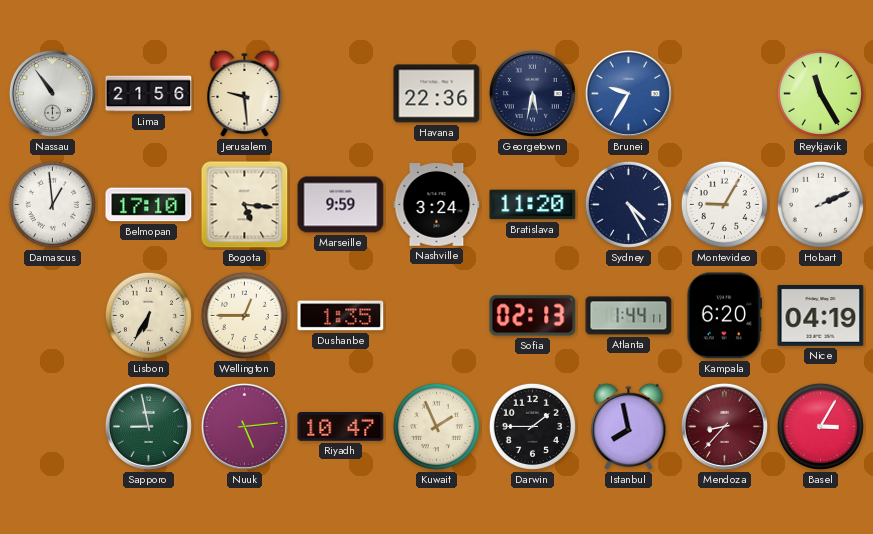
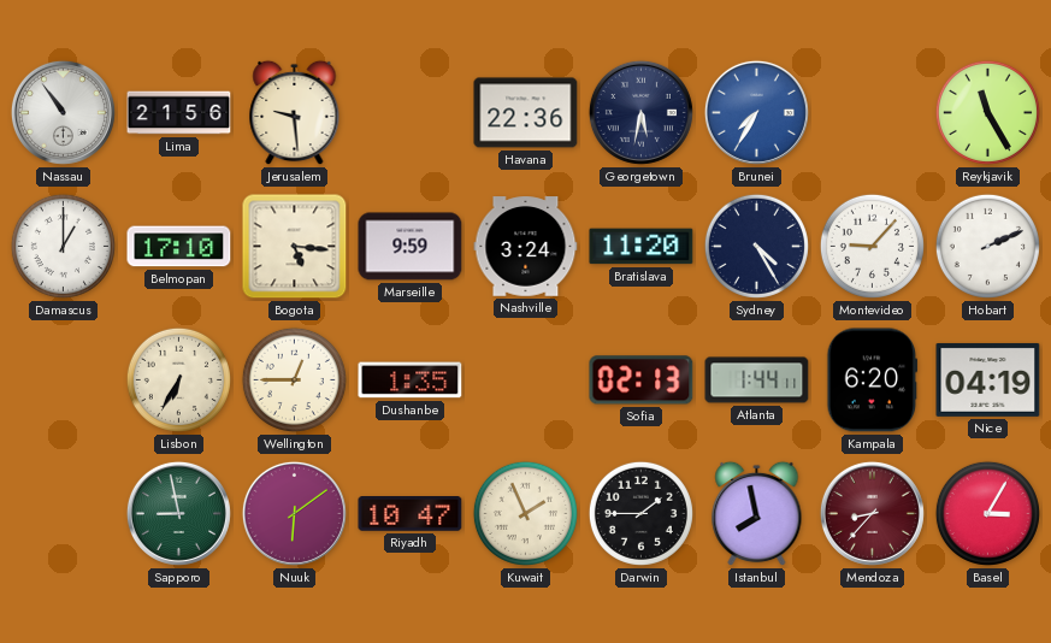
Brunei: 9:35 -> 7:35
Damascus: 12:59 -> 1:00
Montevideo: 9:05 -> 9:07
Nuuk: 5:14 -> 6:09
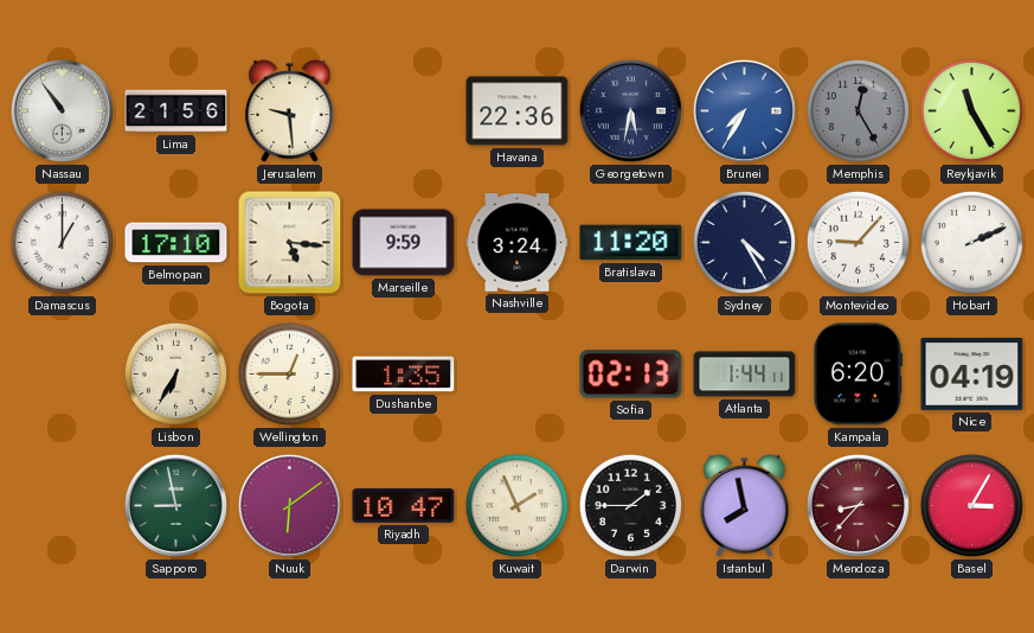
Memphis: none -> 12:25
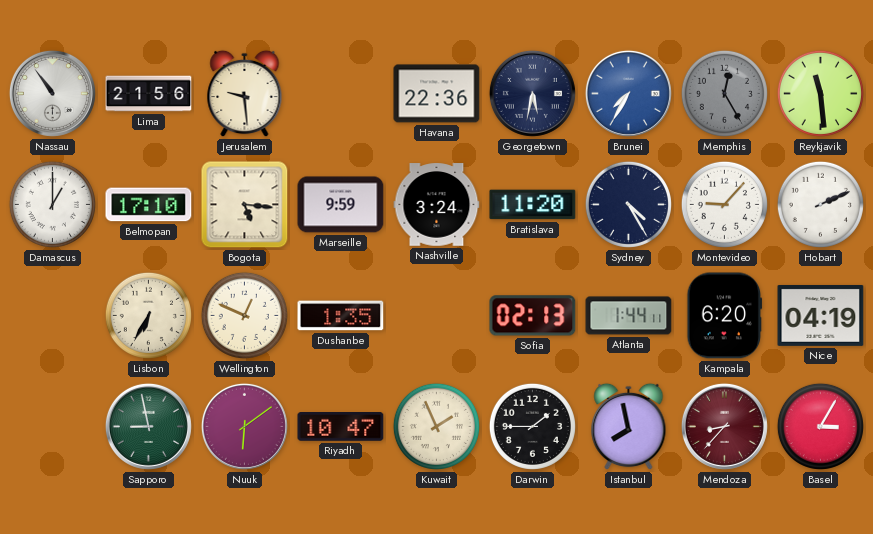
Reykjavik: 11:25 -> 11:29
Wellington: 12:45 -> 12:49
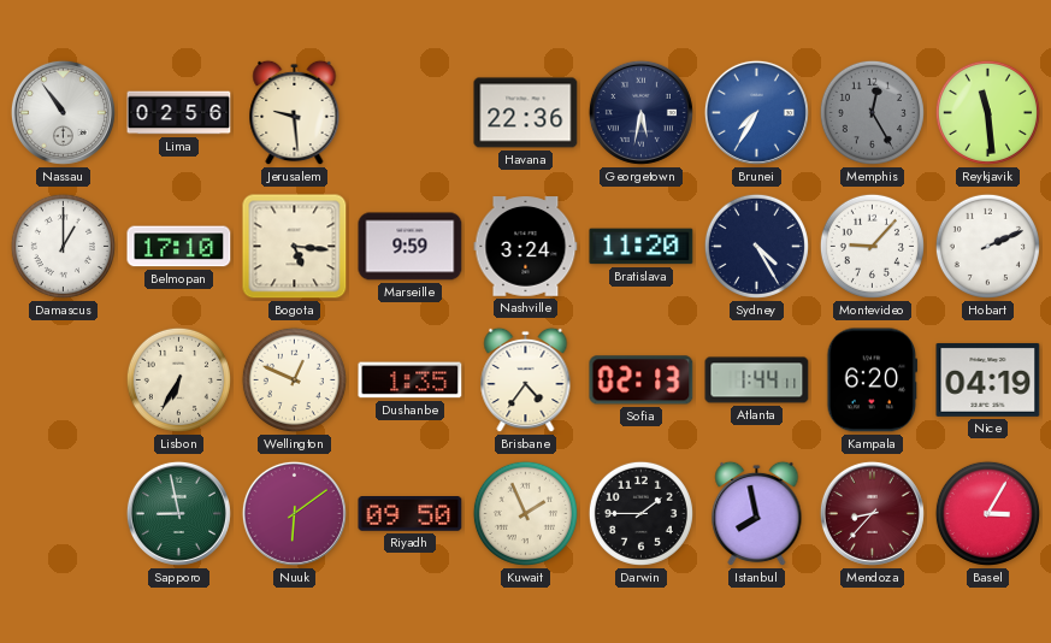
Lima: 21:56 -> 02:56
Brisbane: none -> 4:36
Riyadh: 10:47 -> 09:50
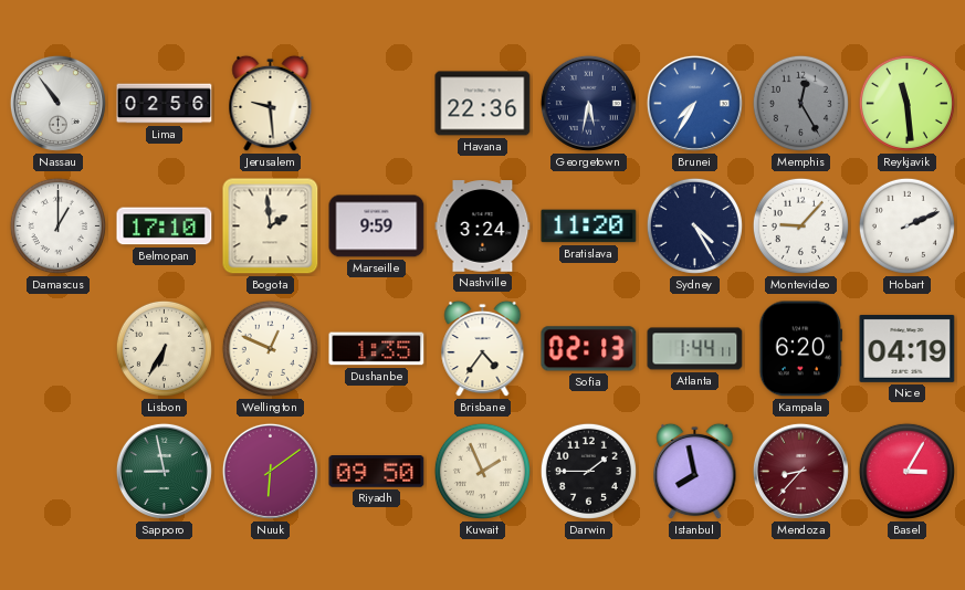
Bogota: 5:16 -> 1:59
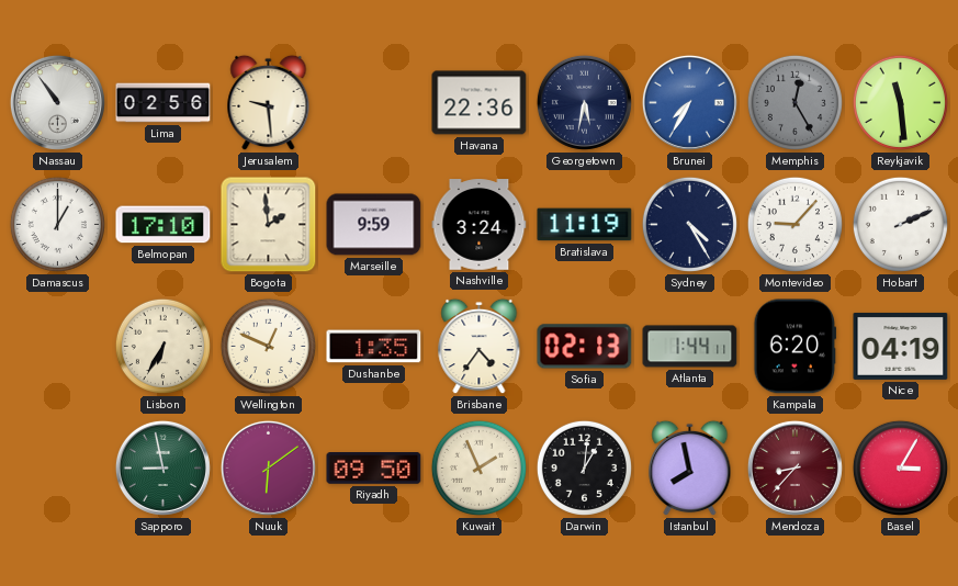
Bratislava: 11:20 -> 11:19
Darwin: 1:45 -> 1:01
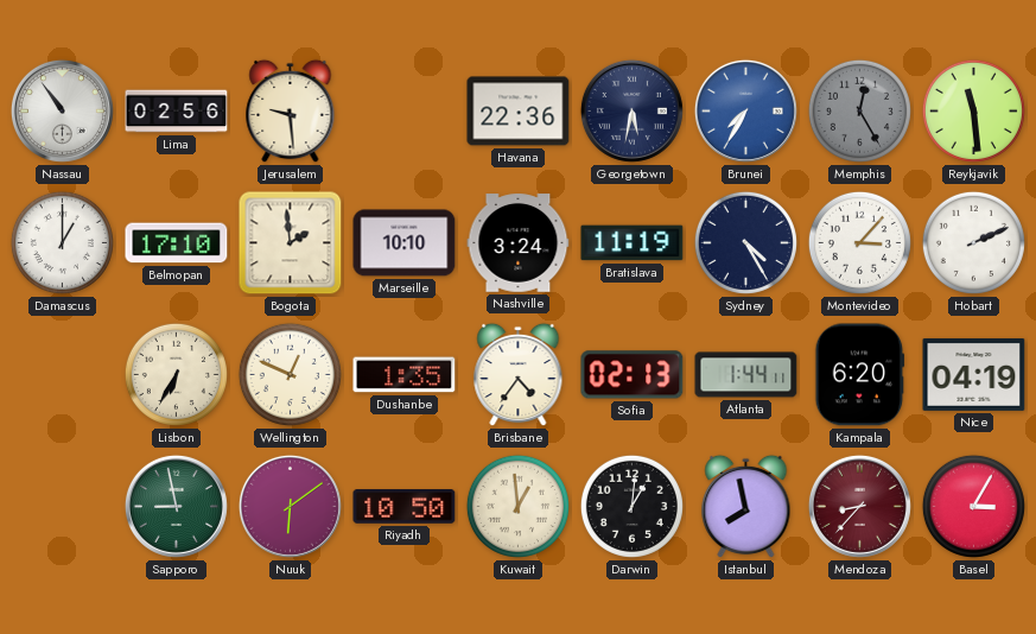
Marseille: 9:59 -> 10:10
Montevideo: 9:07 -> 3:07
Riyadh: 09:50 -> 10:50
Kuwait: 1:56 -> 12:59
